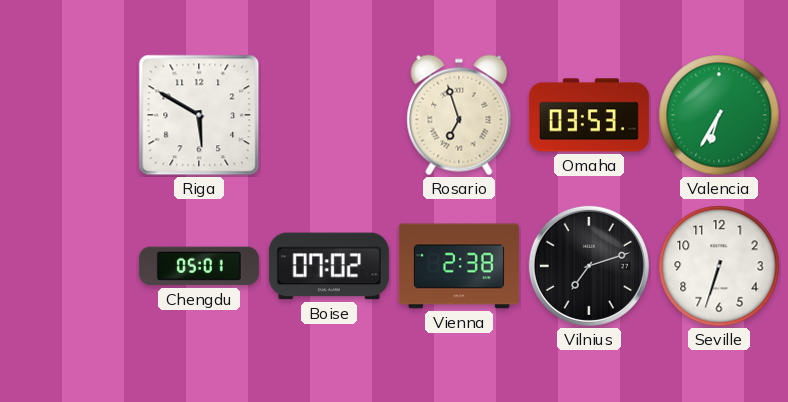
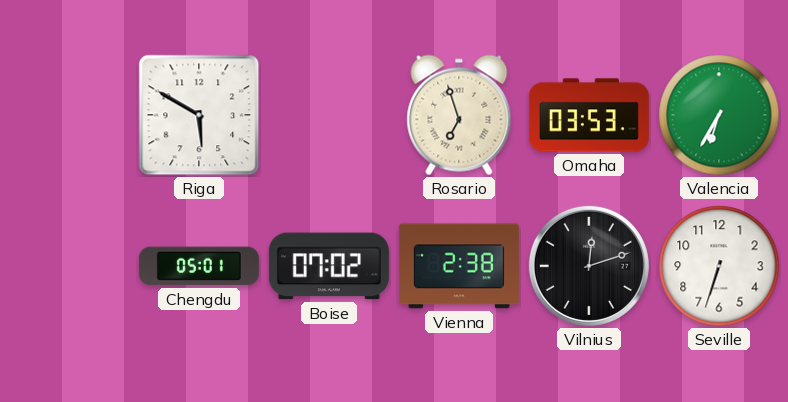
Vilnius: 7:12 -> 12:12
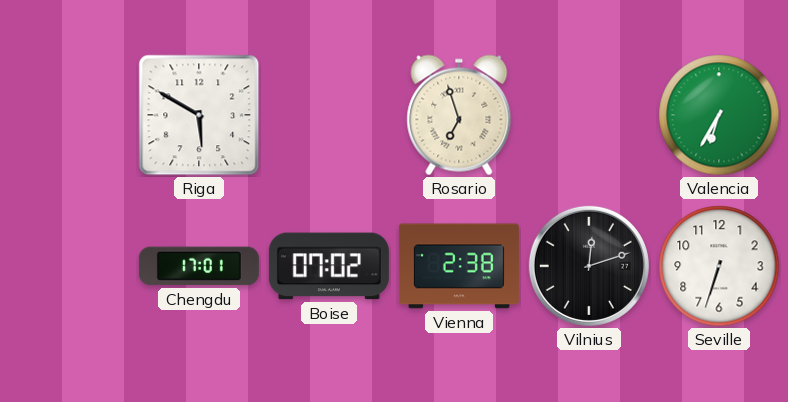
Omaha: 03:53 -> none
Chengdu: 05:01 -> 17:01
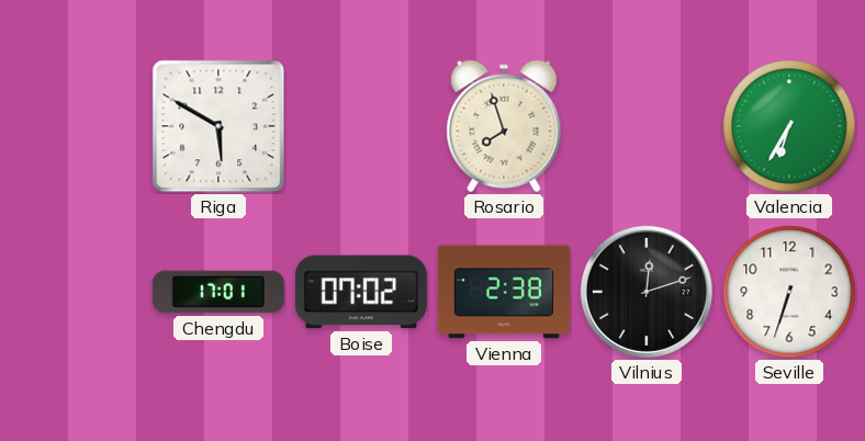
Rosario: 6:57 -> 7:57
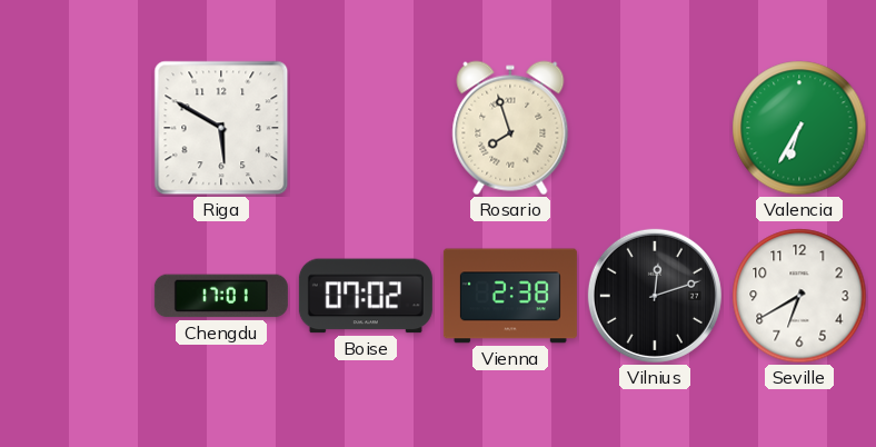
Seville: 6:33 -> 6:40
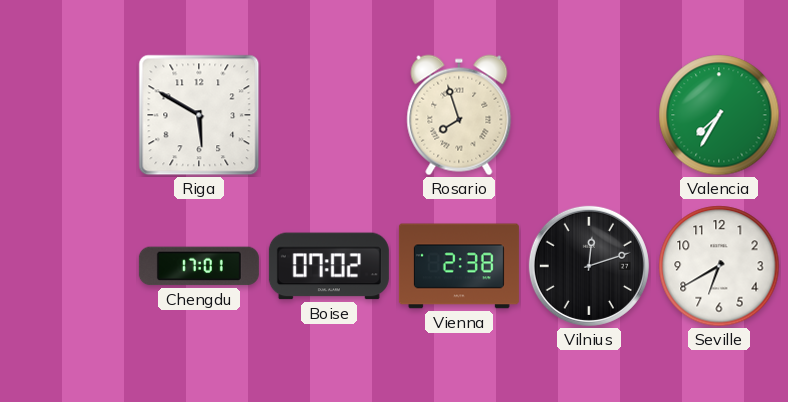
Valencia: 6:35 -> 7:35
